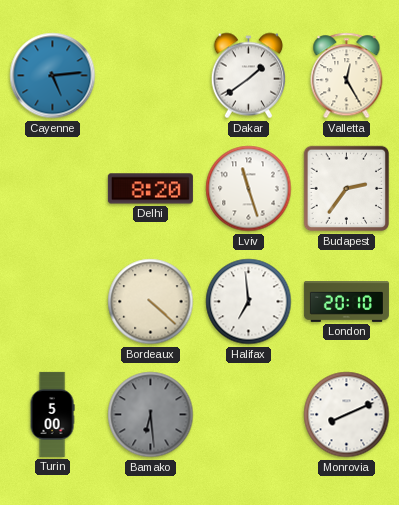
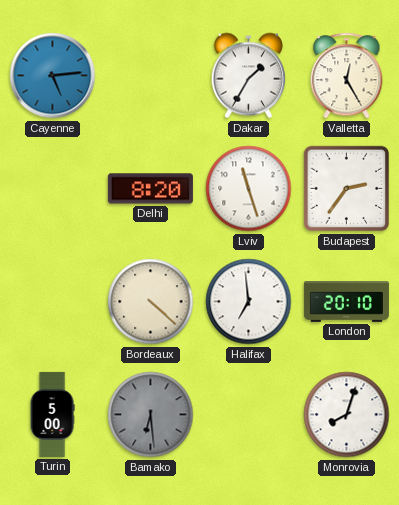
Dakar: 1:39 -> 1:35
Monrovia: 8:11 -> 8:03
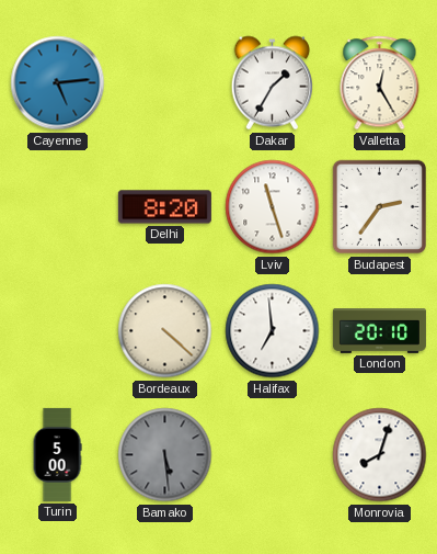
Bamako: 6:29 -> 5:29
